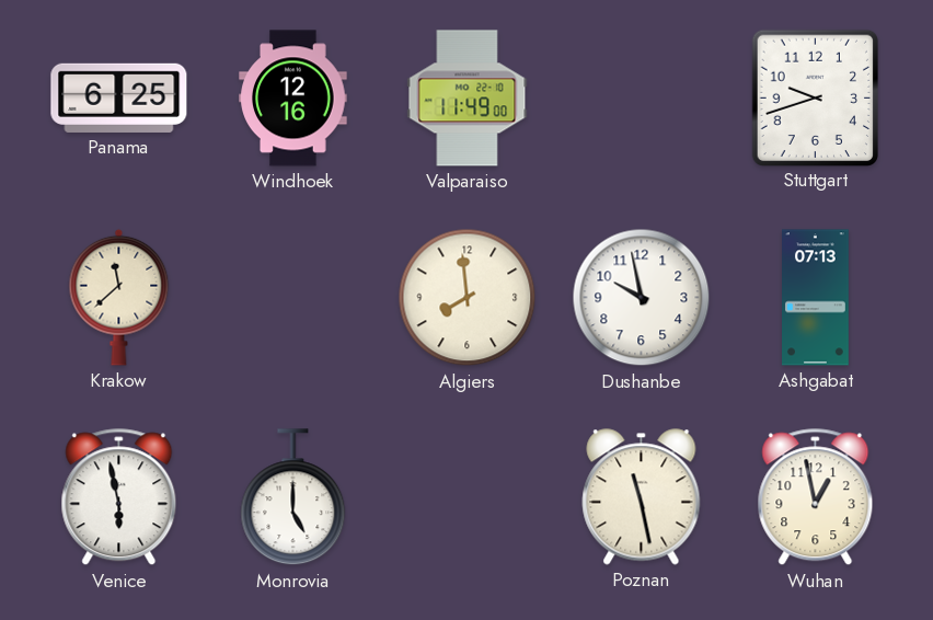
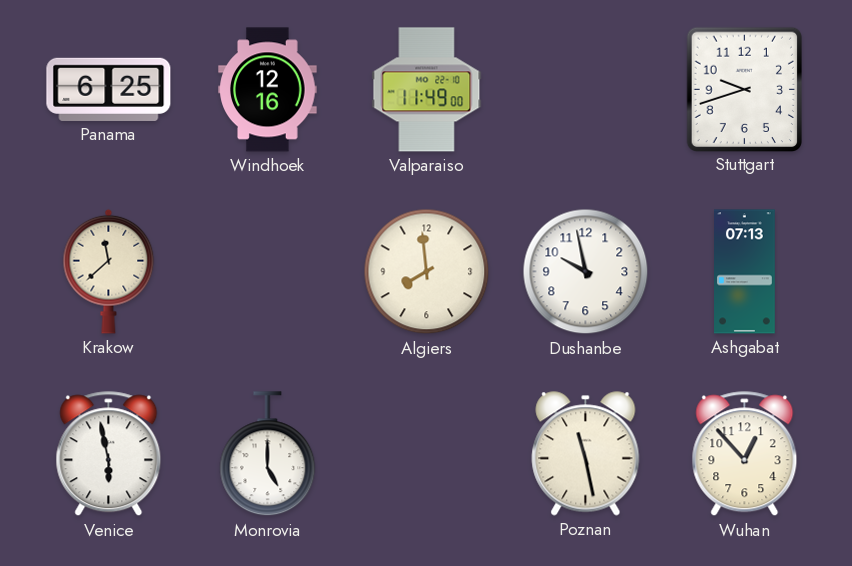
Wuhan: 12:58 -> 12:53
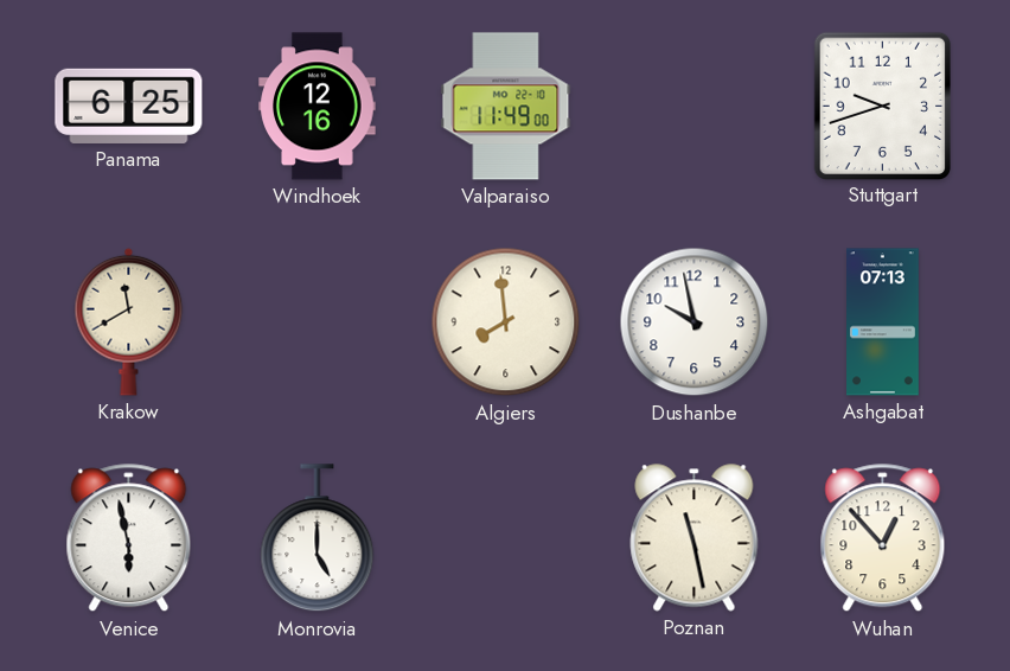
Krakow: 11:38 -> 11:40
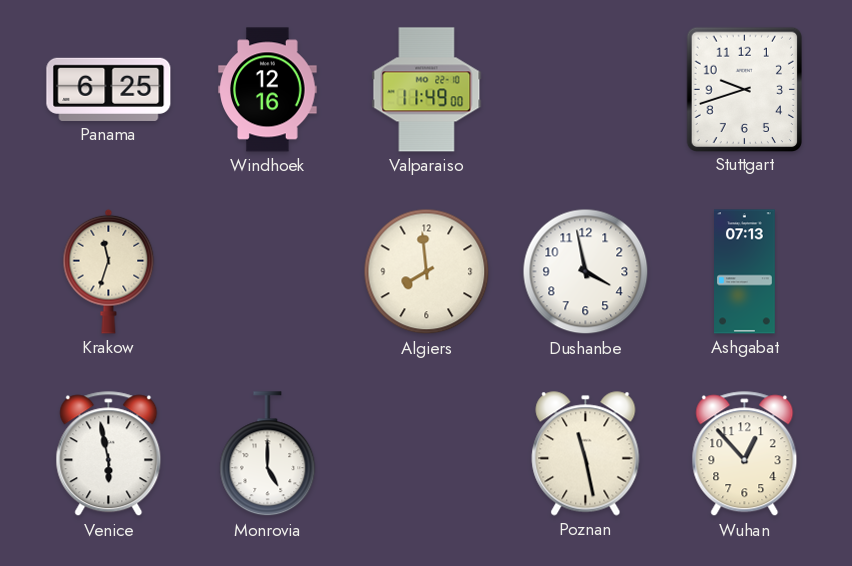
Krakow: 11:40 -> 11:33
Dushanbe: 9:58 -> 3:58
